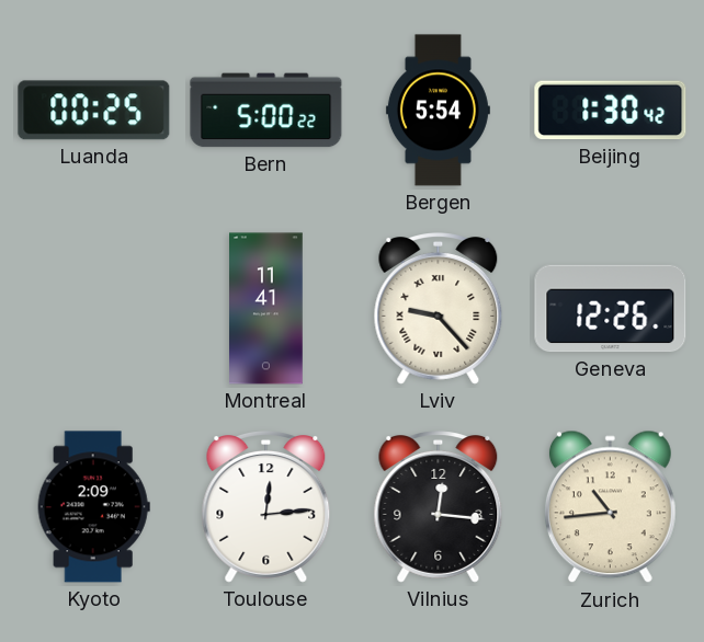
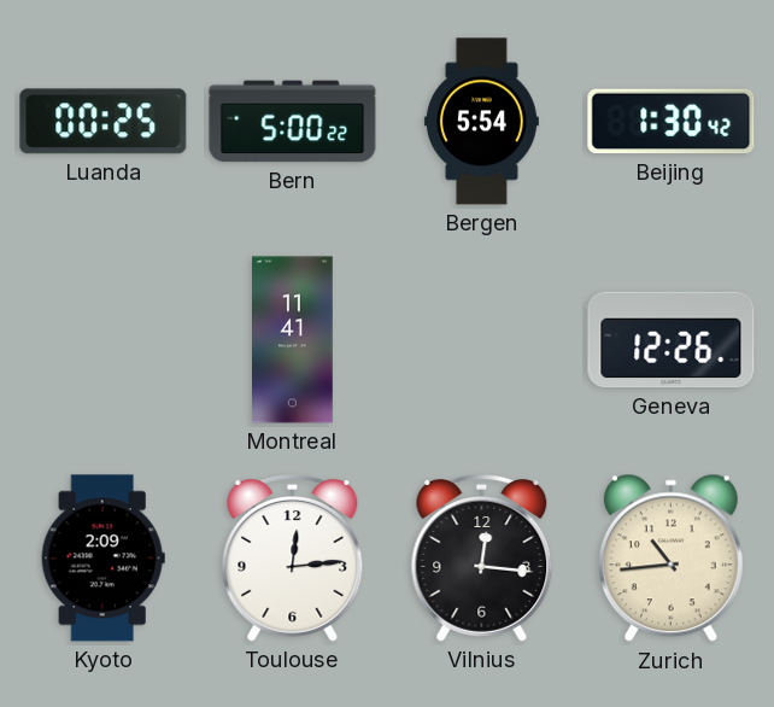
Lviv: 9:23 -> none
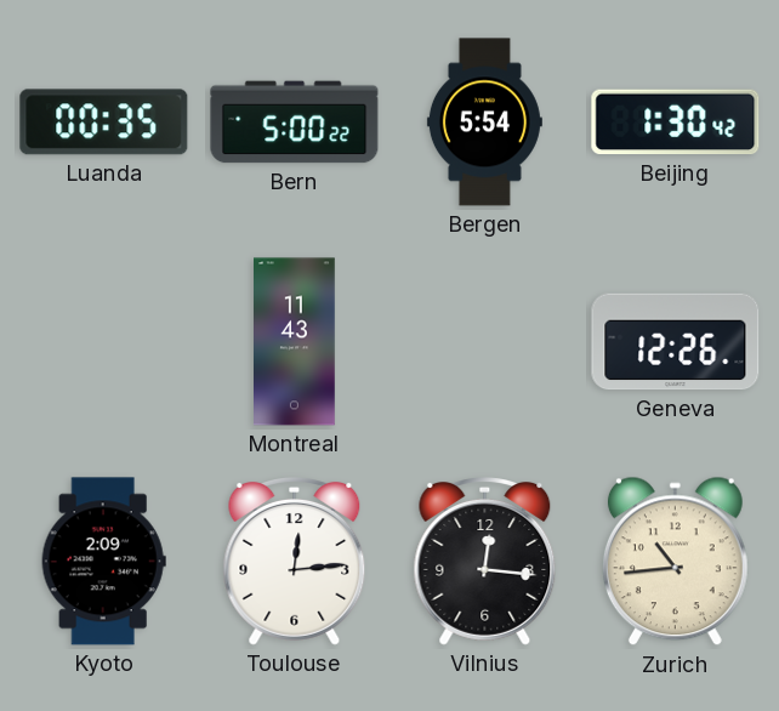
Luanda: 00:25 -> 00:35
Montreal: 11:41 -> 11:43
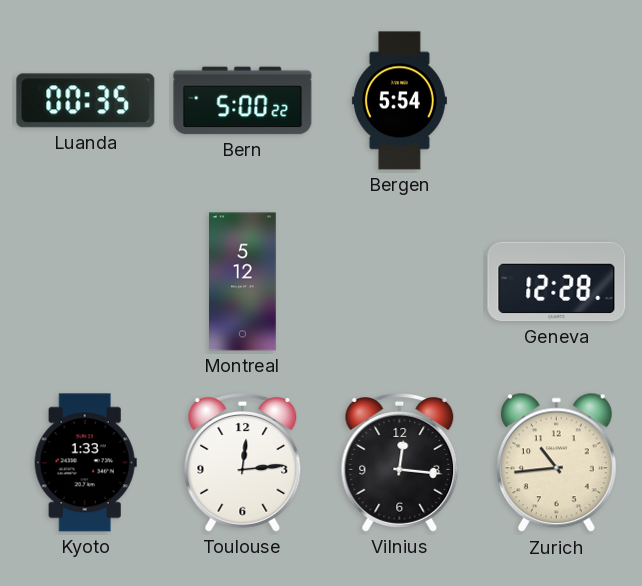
Beijing: 1:30 -> none
Montreal: 11:43 -> 5:12
Geneva: 12:26 -> 12:28
Kyoto: 2:09 -> 1:33
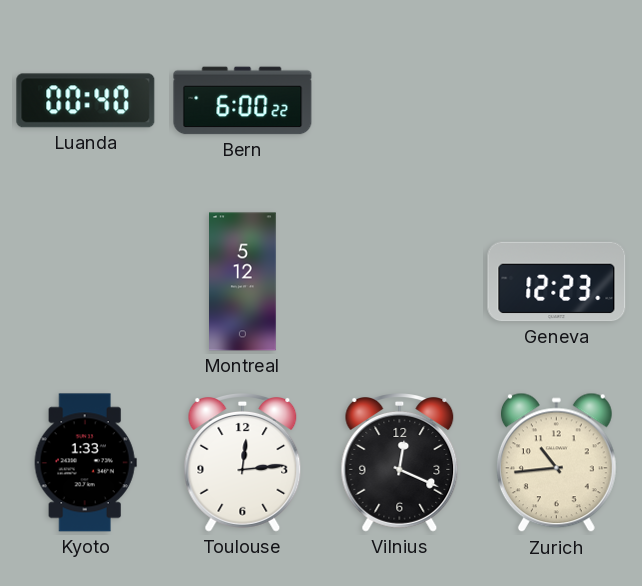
Luanda: 00:35 -> 00:40
Bern: 5:00 -> 6:00
Bergen: 5:54 -> none
Geneva: 12:28 -> 12:23
Vilnius: 12:16 -> 12:19
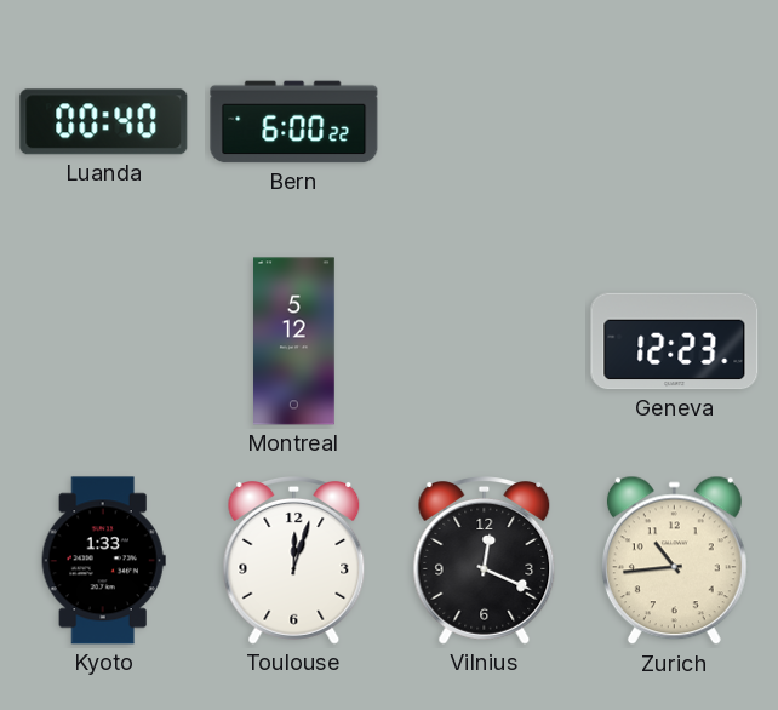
Toulouse: 12:14 -> 12:03
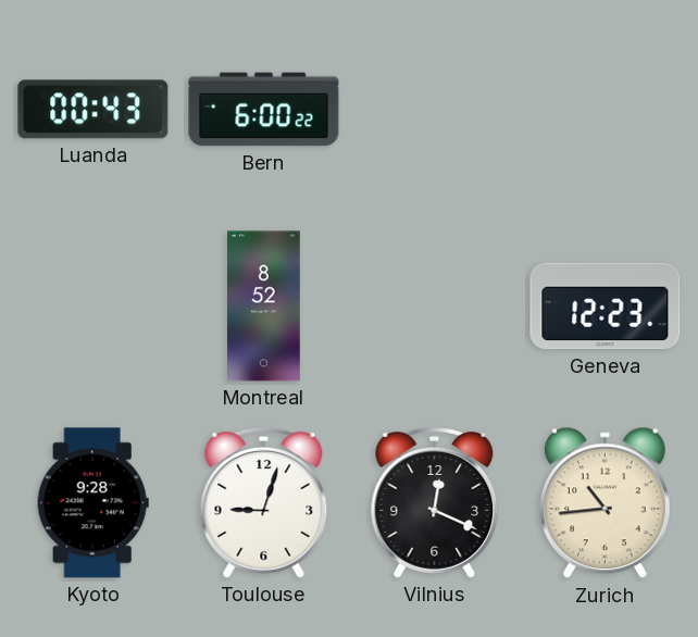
Luanda: 00:40 -> 00:43
Montreal: 5:12 -> 8:52
Kyoto: 1:33 -> 9:28
Toulouse: 12:03 -> 9:03
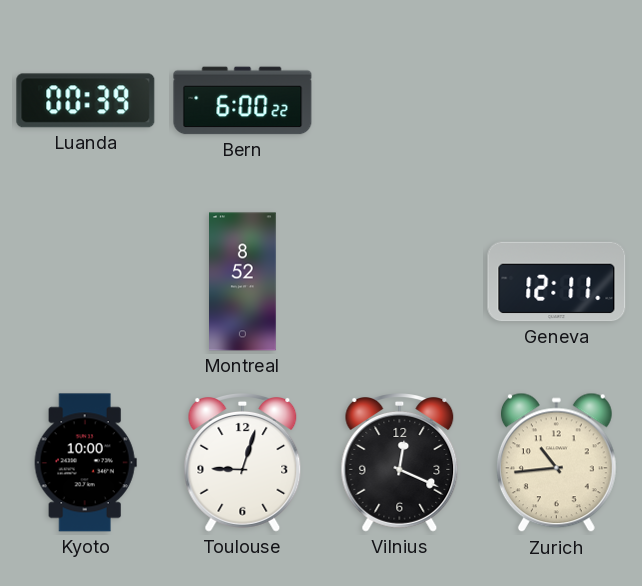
Luanda: 00:43 -> 00:39
Geneva: 12:23 -> 12:11
Kyoto: 9:28 -> 10:00
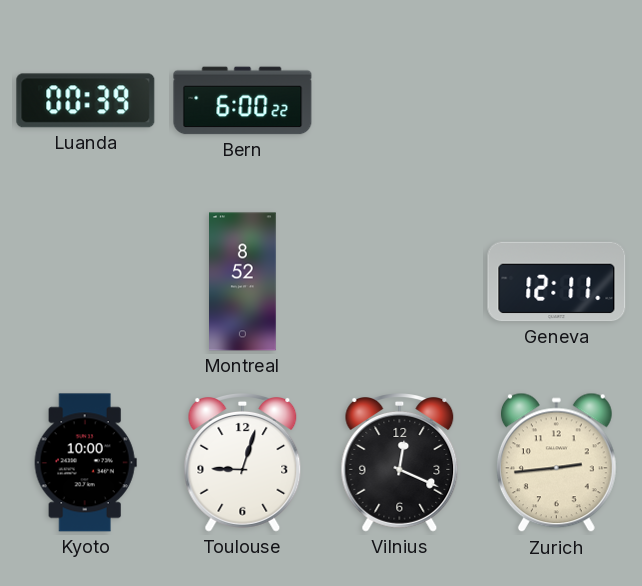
Zurich: 10:44 -> 2:44
